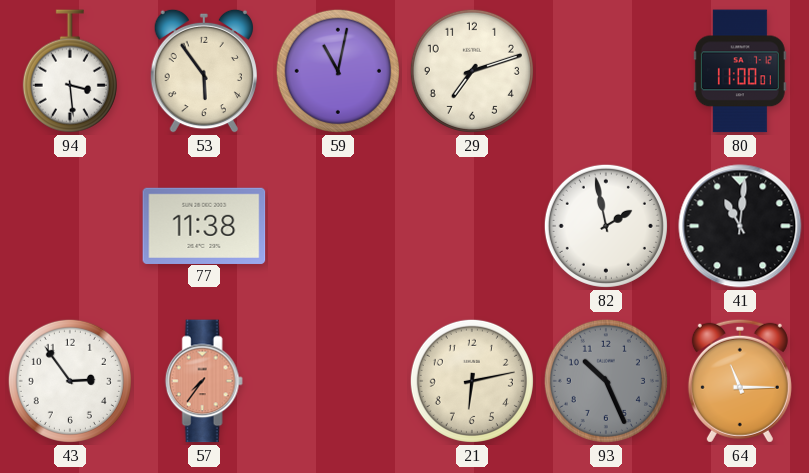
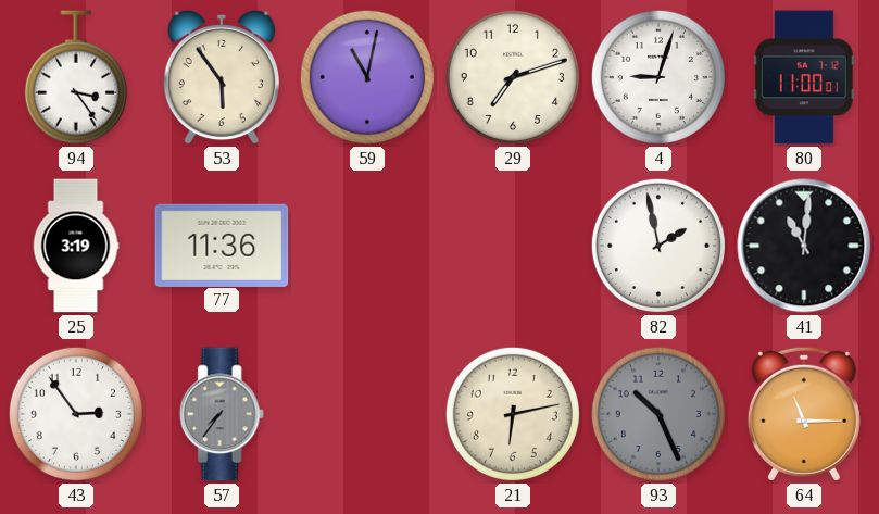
94: 3:29 -> 3:24
4: none -> 9:03
25: none -> 3:19
77: 11:38 -> 11:36
57 dial: salmon -> grey
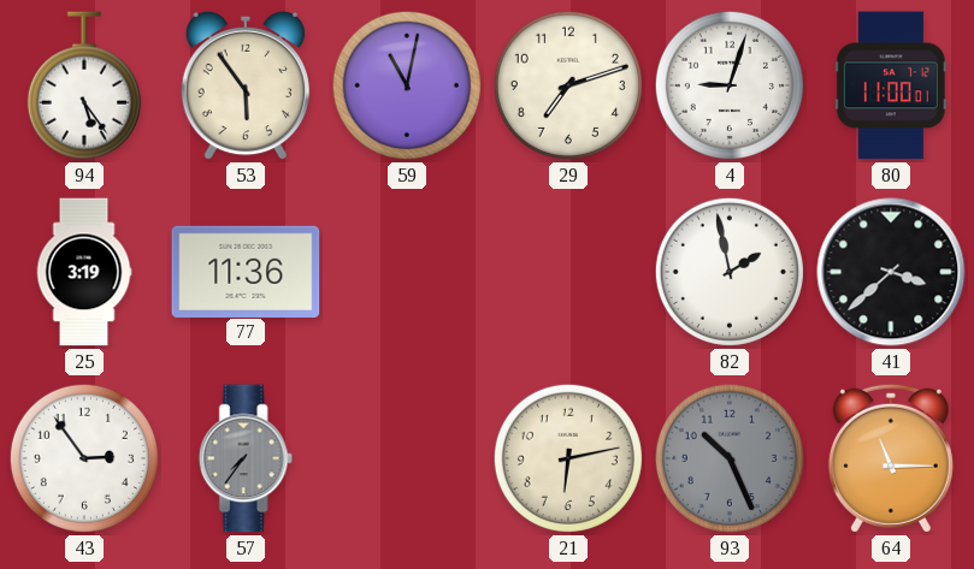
94: 3:24 -> 5:24
41: 11:01 -> 3:38
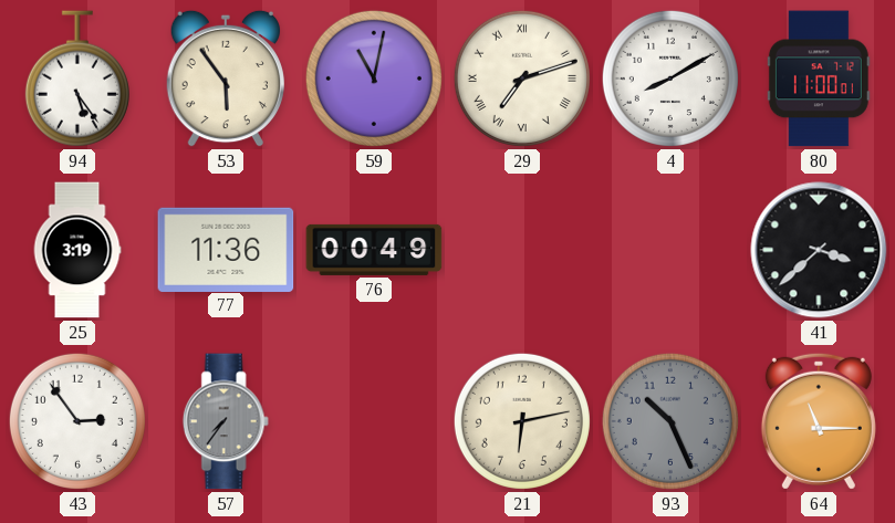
29 numerals: Arabic -> Roman
4: 9:03 -> 8:10
76: none -> 00:49
82: 1:58 -> none
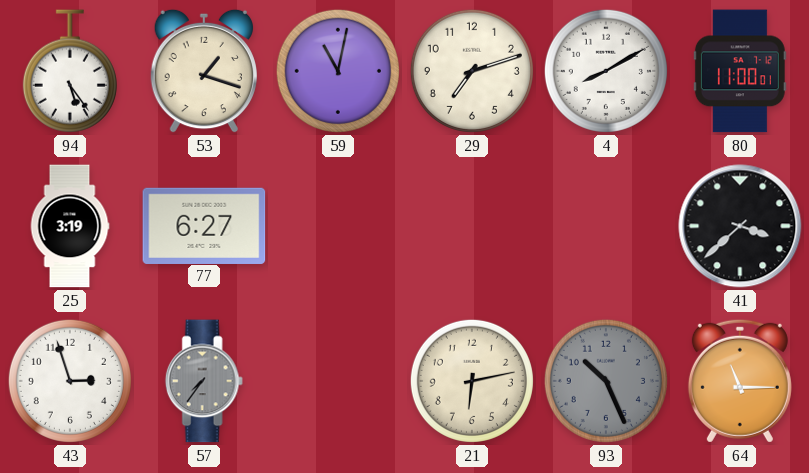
53: 5:54 -> 1:18
29 numerals: Roman -> Arabic
77: 11:36 -> 6:27
76: 00:49 -> none
43: 2:54 -> 2:57
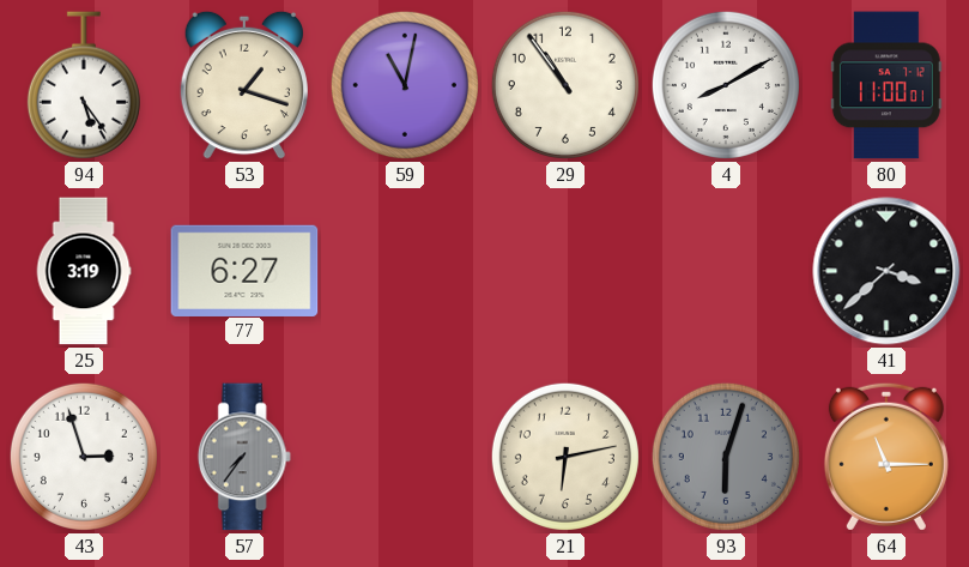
29: 7:12 -> 10:54
93: 10:26 -> 6:03
